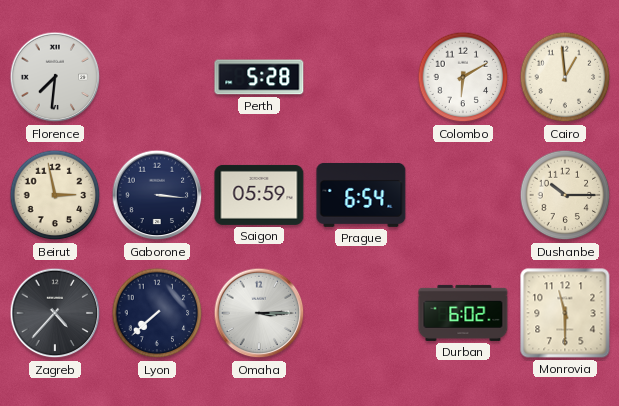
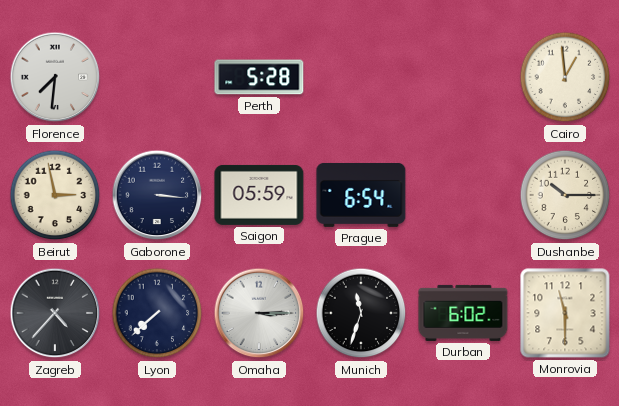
Colombo: 6:10 -> none
Munich: none -> 11:33
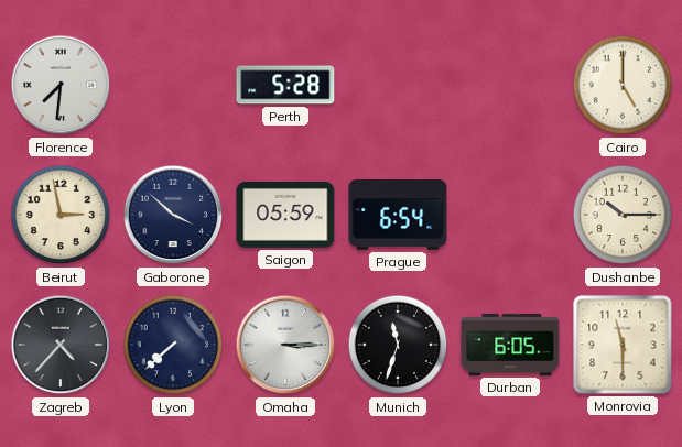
Cairo: 12:59 -> 5:00
Gaborone: 3:16 -> 3:52
Durban: 6:02 -> 6:05
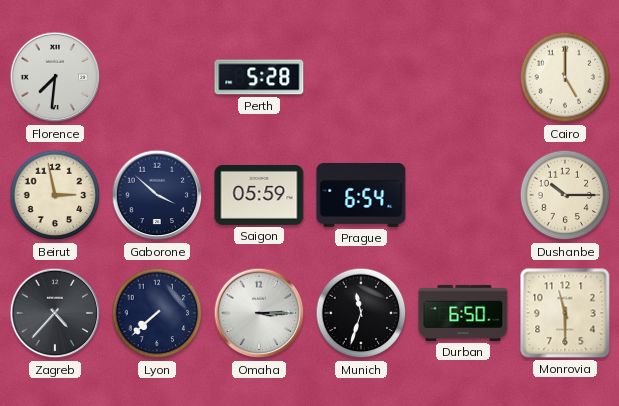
Durban: 6:05 -> 6:50
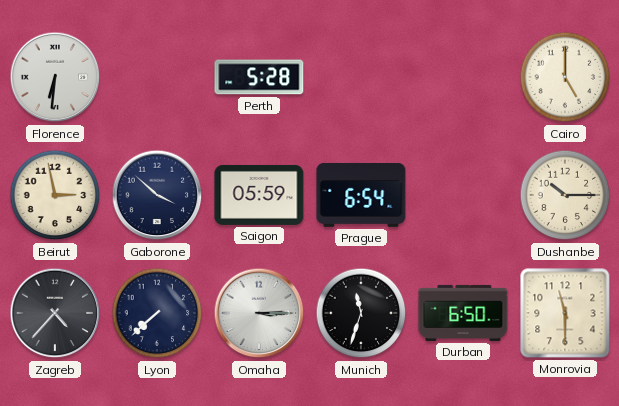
Florence: 7:31 -> 6:31
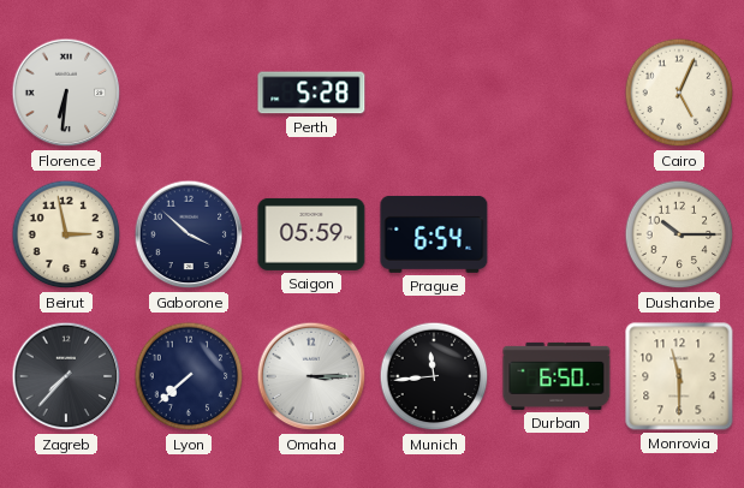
Cairo: 5:00 -> 5:04
Zagreb: 4:37 -> 7:37
Munich: 11:33 -> 11:44
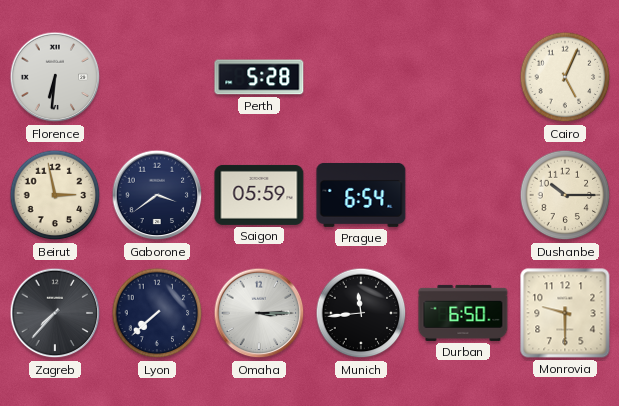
Gaborone: 3:52 -> 3:39
Monrovia: 11:30 -> 9:30
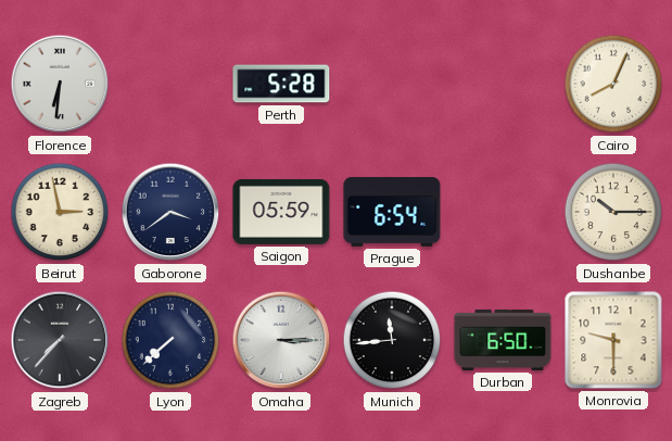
Cairo: 5:04 -> 8:04
